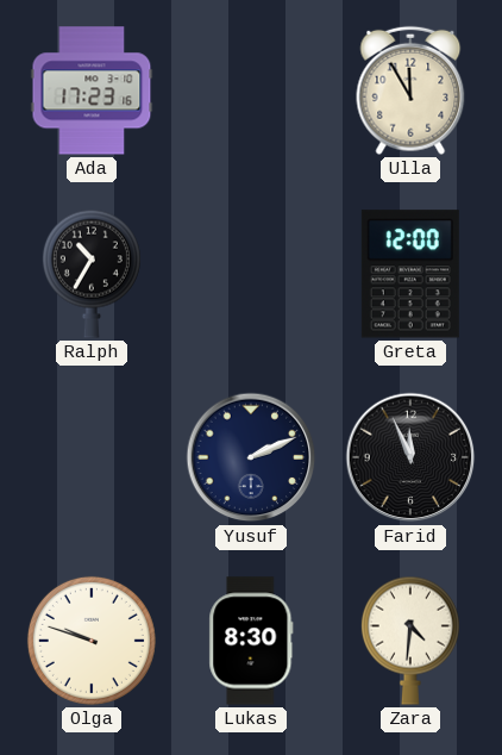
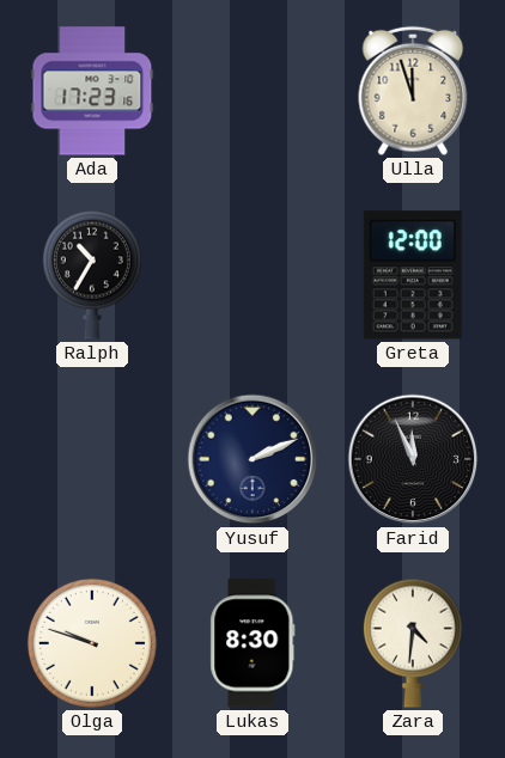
Ulla: 11:55 -> 11:57
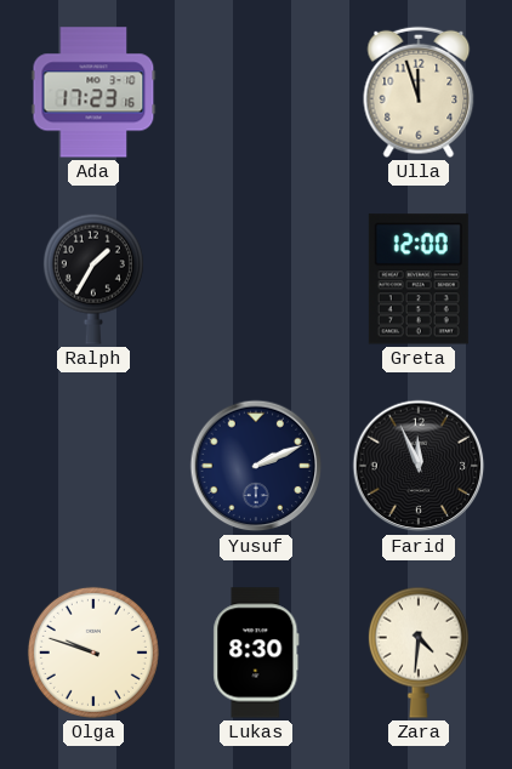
Ralph: 10:35 -> 1:35
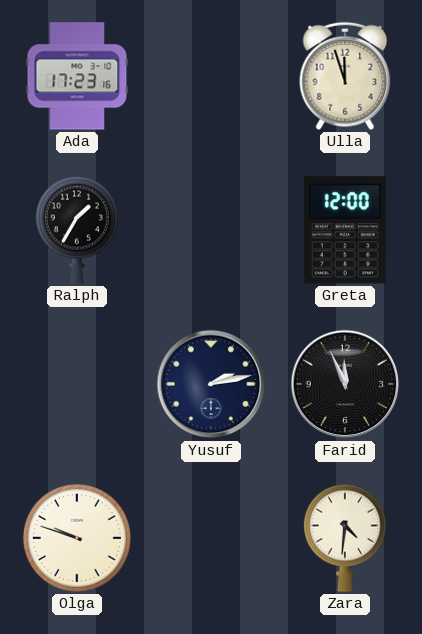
Yusuf: 2:11 -> 2:13
Lukas: 8:30 -> none
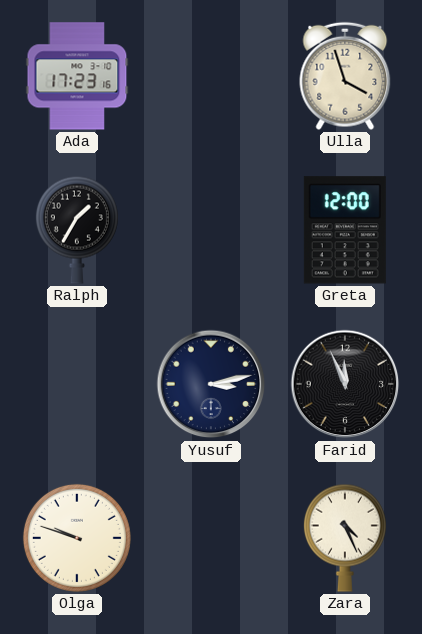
Ulla: 11:57 -> 3:57
Yusuf: 2:13 -> 3:13
Zara: 4:31 -> 4:26
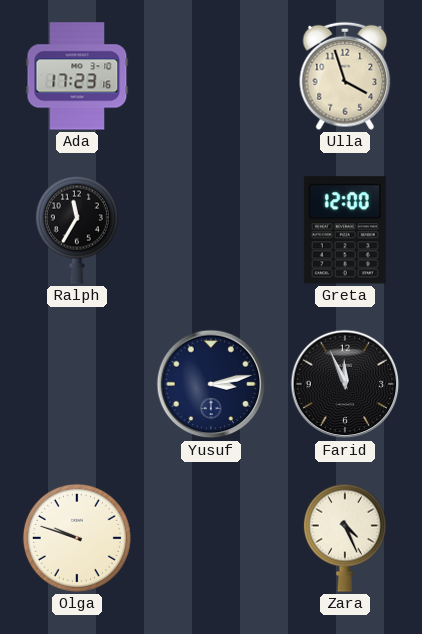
Ralph: 1:35 -> 11:35
